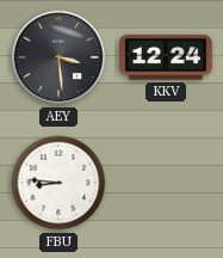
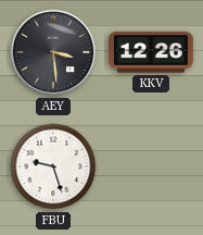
KKV: 12:24 -> 12:26
FBU: 8:46 -> 9:27
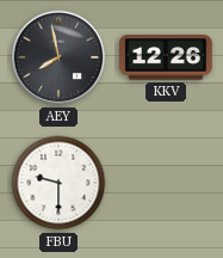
AEY: 3:29 -> 7:58
FBU: 9:27 -> 9:30
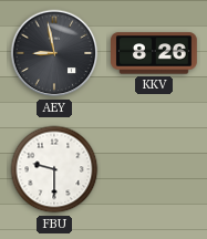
AEY: 7:58 -> 8:58
KKV: 12:26 -> 8:26
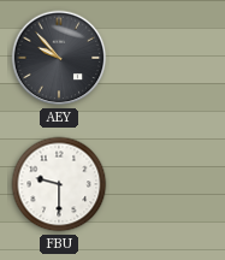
AEY: 8:58 -> 9:53
KKV: 8:26 -> none
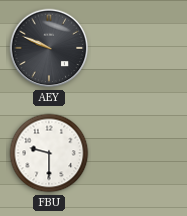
AEY: 9:53 -> 9:49
